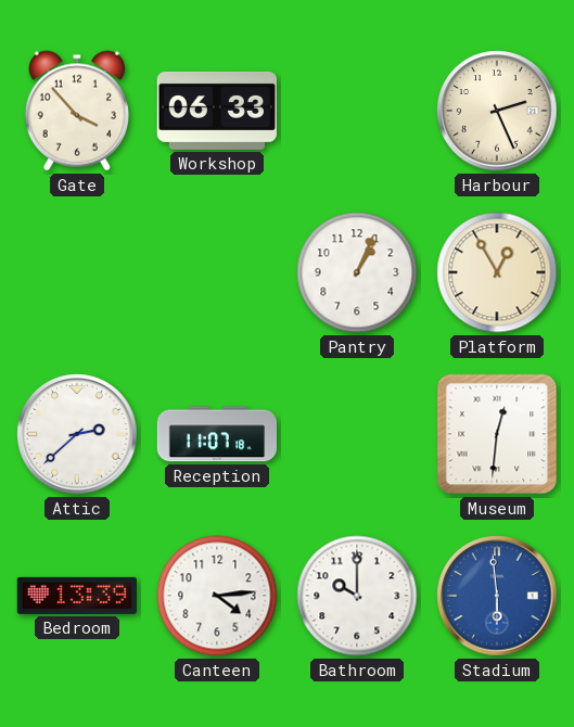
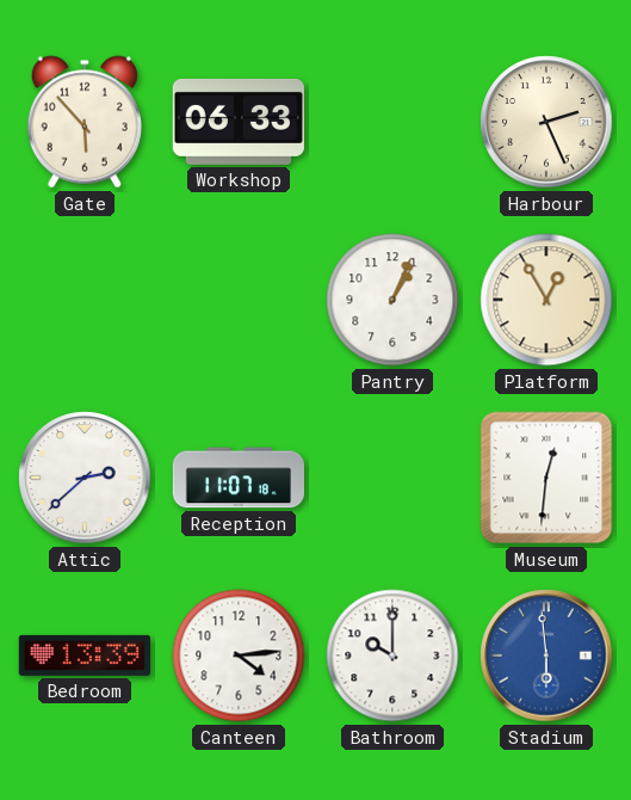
Gate: 3:53 -> 5:53
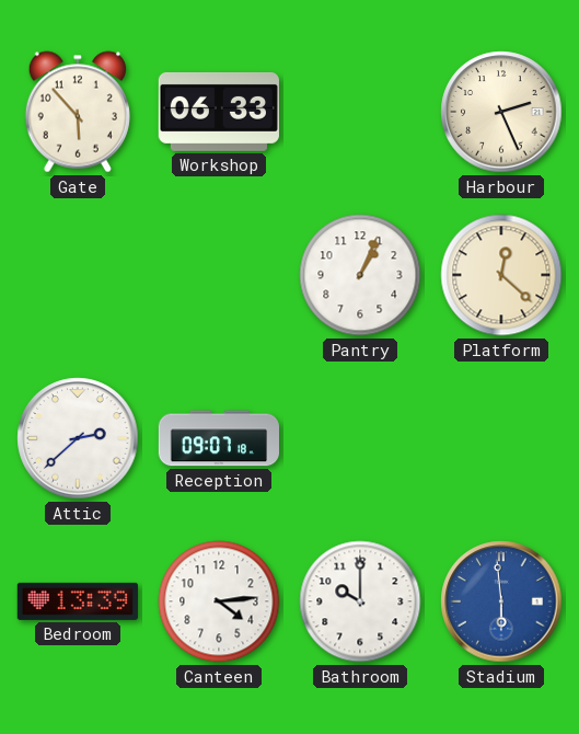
Platform: 12:55 -> 12:22
Reception: 11:07 -> 09:07
Museum: 12:31 -> none
